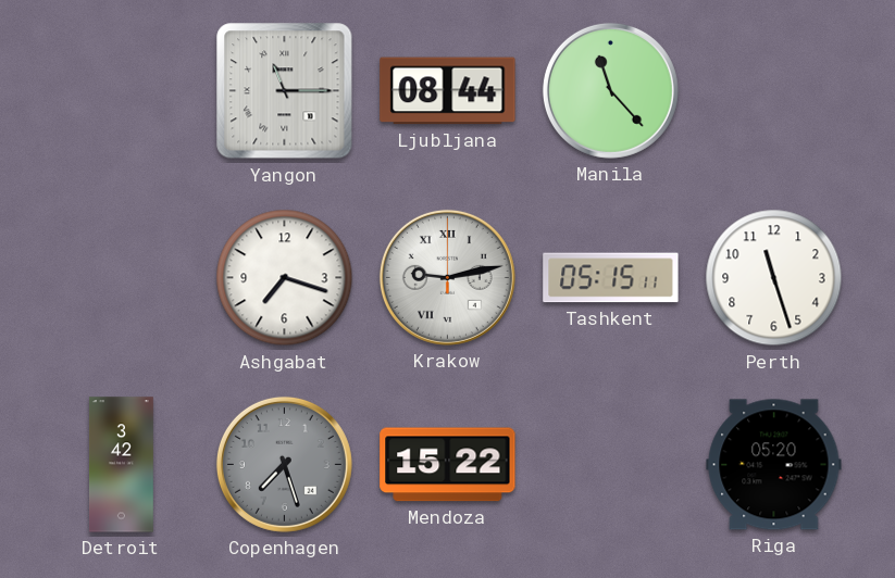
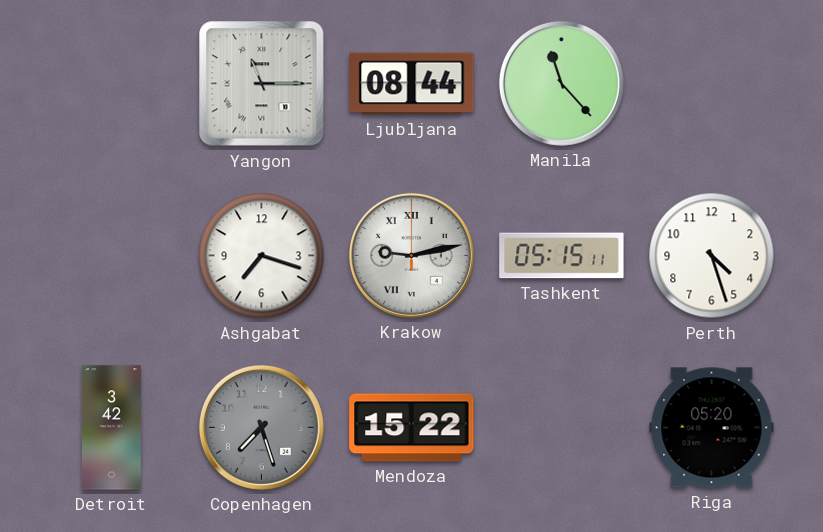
Perth: 11:27 -> 4:27
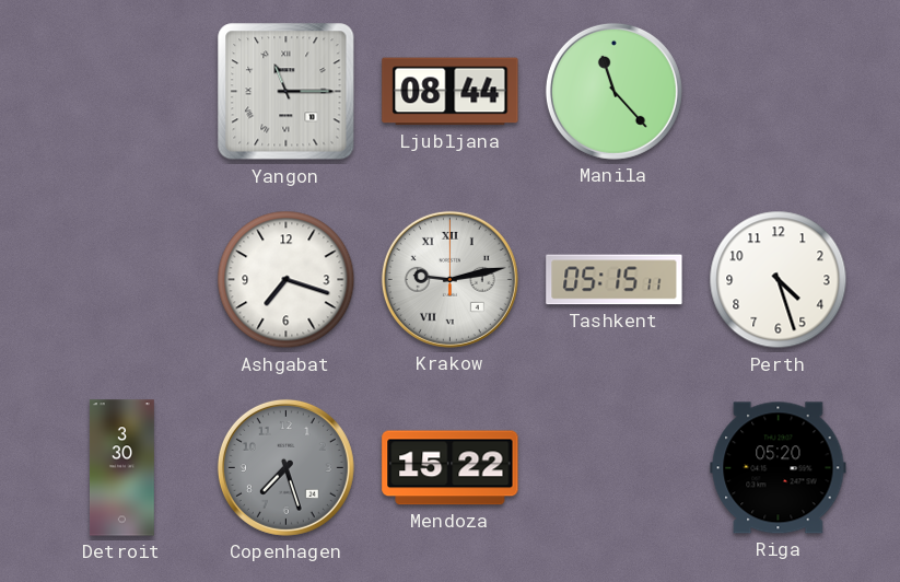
Detroit: 3:42 -> 3:30
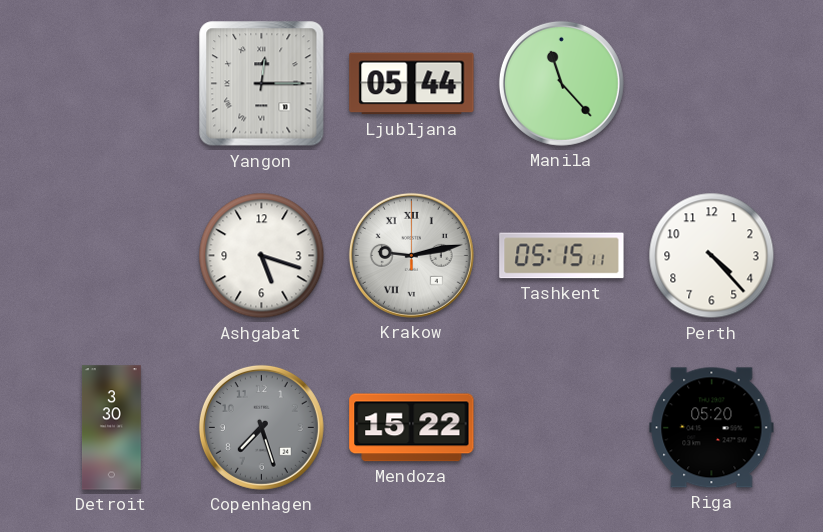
Yangon: 11:15 -> 12:15
Ljubljana: 08:44 -> 05:44
Ashgabat: 7:18 -> 5:18
Perth: 4:27 -> 4:23
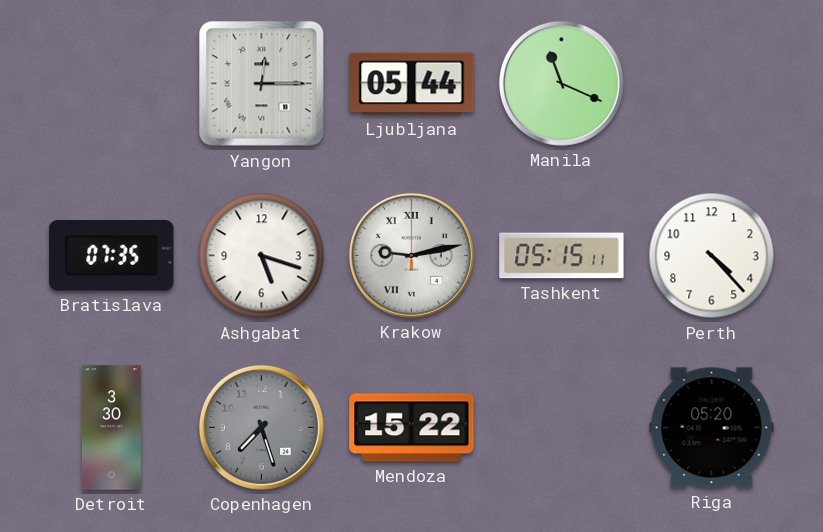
Manila: 11:23 -> 11:19
Bratislava: none -> 07:35
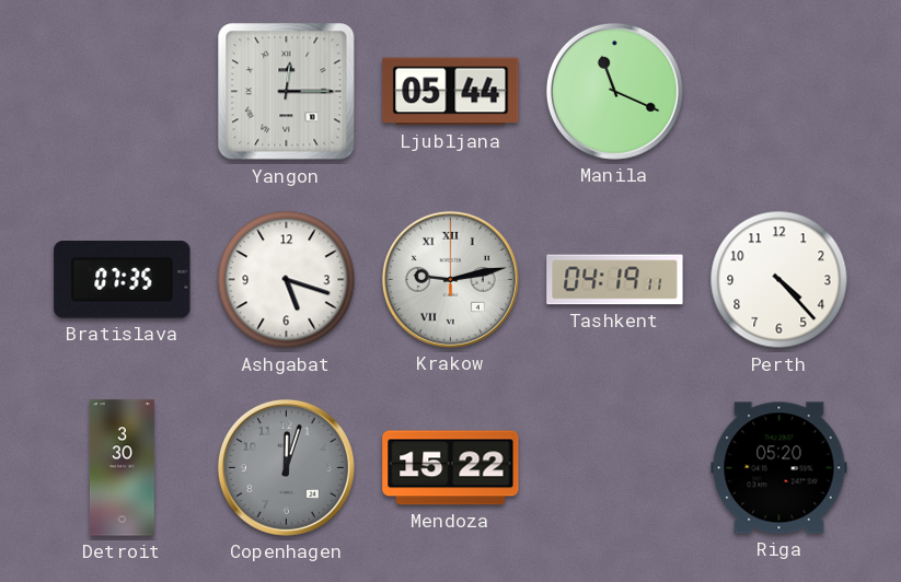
Tashkent: 05:15 -> 04:19
Copenhagen: 7:27 -> 12:03
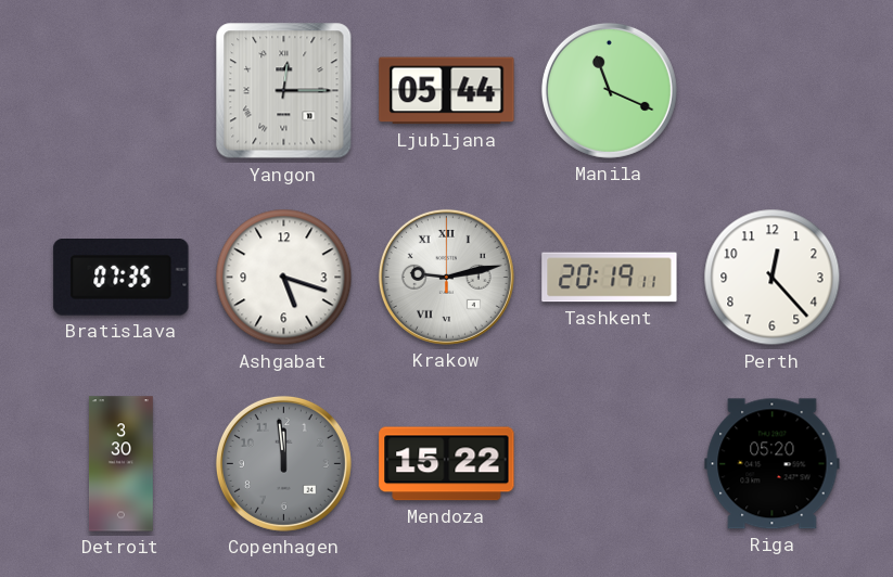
Tashkent: 04:19 -> 20:19
Perth: 4:23 -> 12:23
Copenhagen: 12:03 -> 11:59
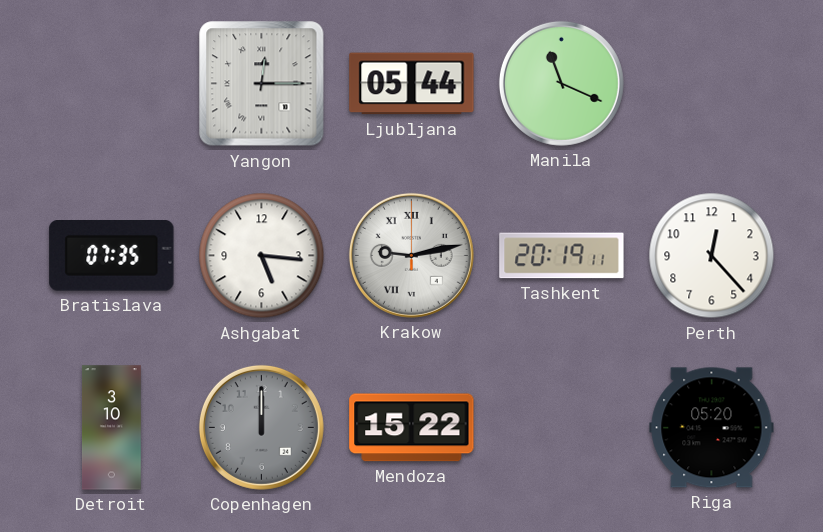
Ashgabat: 5:18 -> 5:16
Detroit: 3:30 -> 3:10
Copenhagen: 11:59 -> 12:00
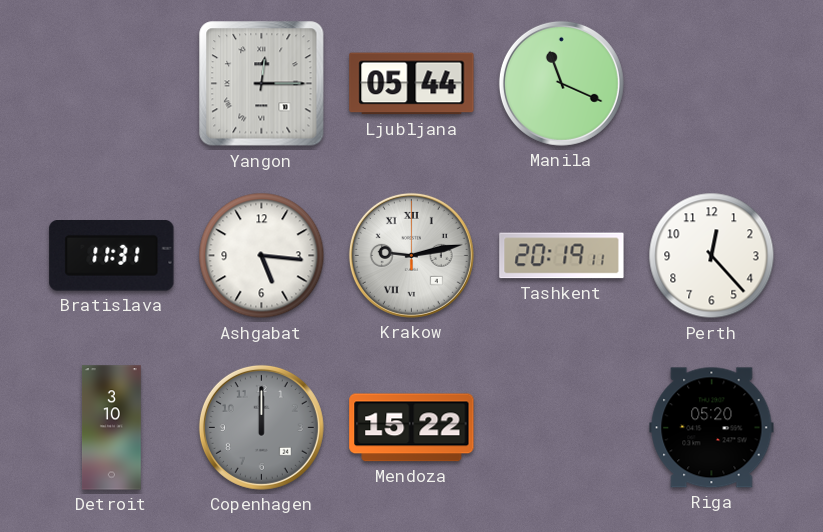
Bratislava: 07:35 -> 11:31
